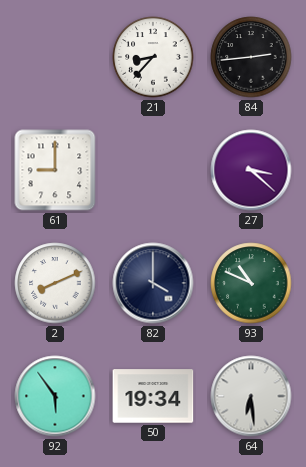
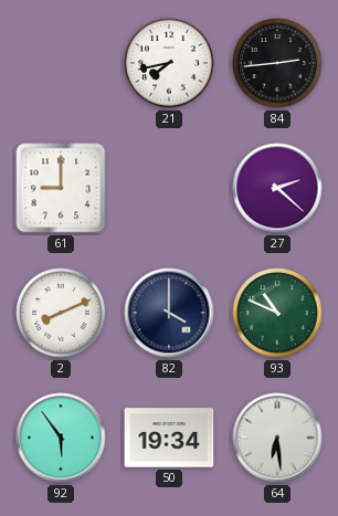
21: 8:37 -> 7:43
27: 3:22 -> 2:22
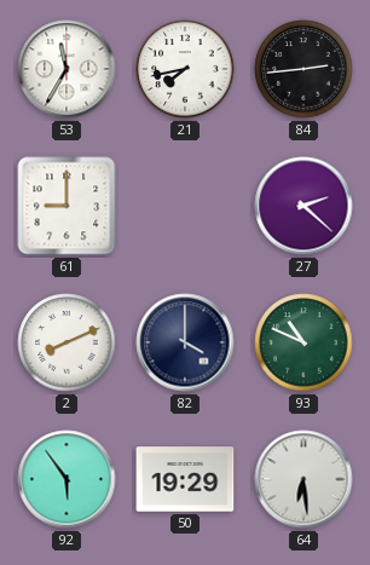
53: none -> 11:35
50: 19:34 -> 19:29
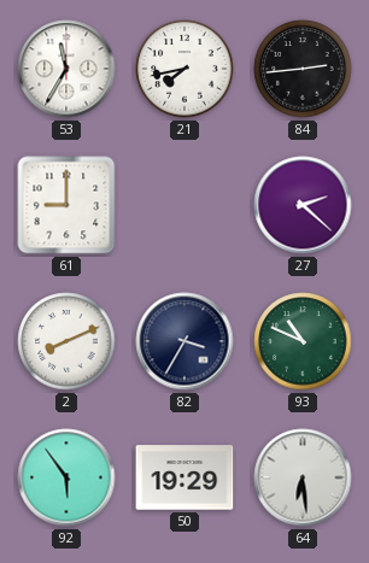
82: 4:00 -> 3:35
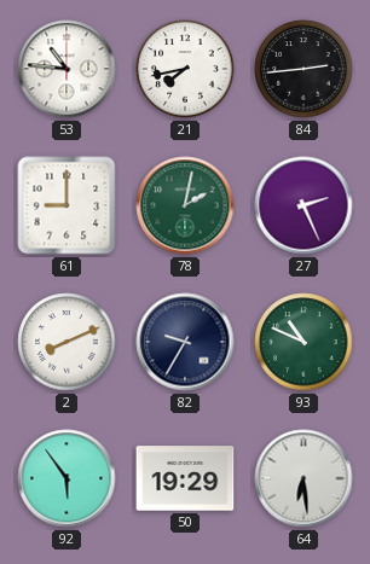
53: 11:35 -> 10:46
78: none -> 2:02
27: 2:22 -> 2:26
82: 3:35 -> 9:35
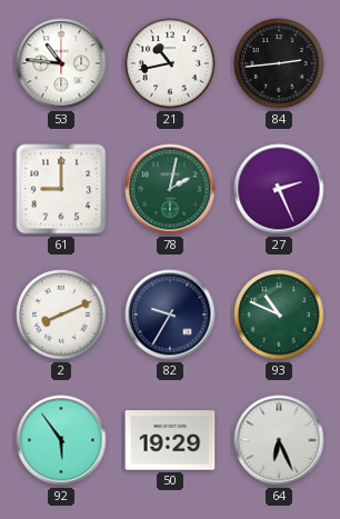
21: 7:43 -> 10:43
64: 6:29 -> 6:26
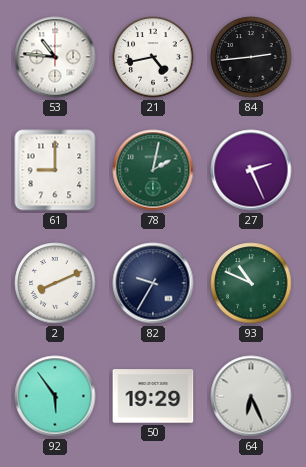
21: 10:43 -> 4:43
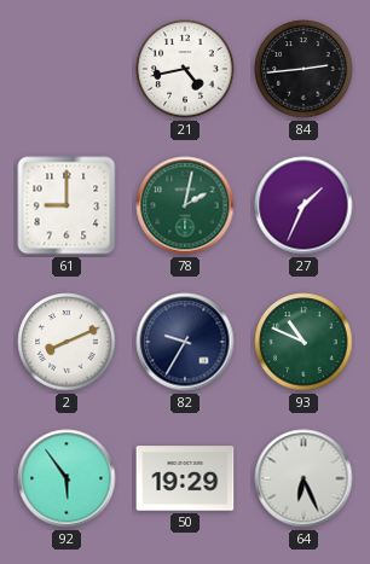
53: 10:46 -> none
27: 2:26 -> 1:34
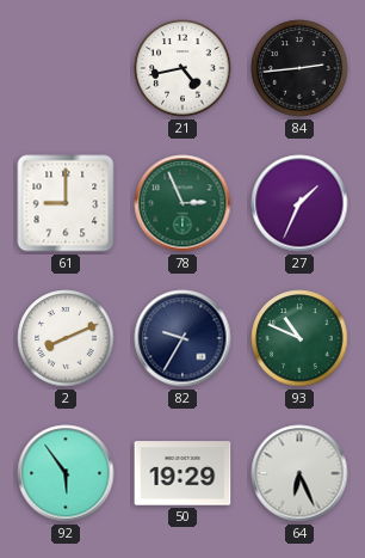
78: 2:02 -> 2:56
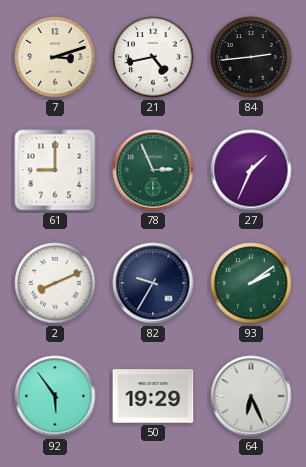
7: none -> 3:12
93: 10:49 -> 2:09
